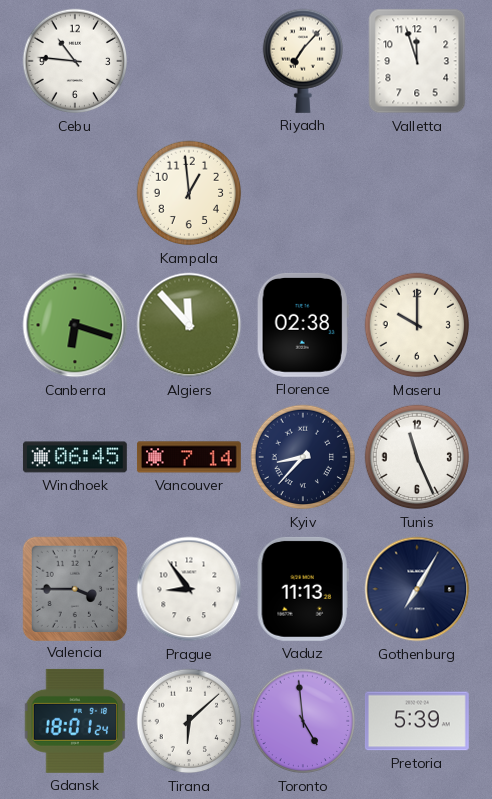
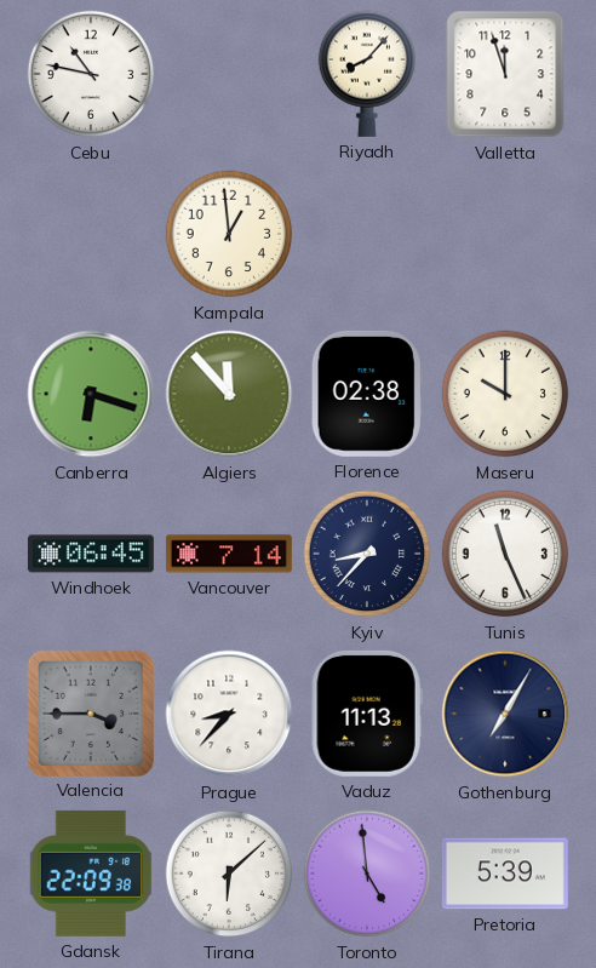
Cebu: 10:46 -> 10:47
Riyadh: 7:07 -> 8:07
Prague: 8:54 -> 8:37
Gdansk: 18:01 -> 22:09
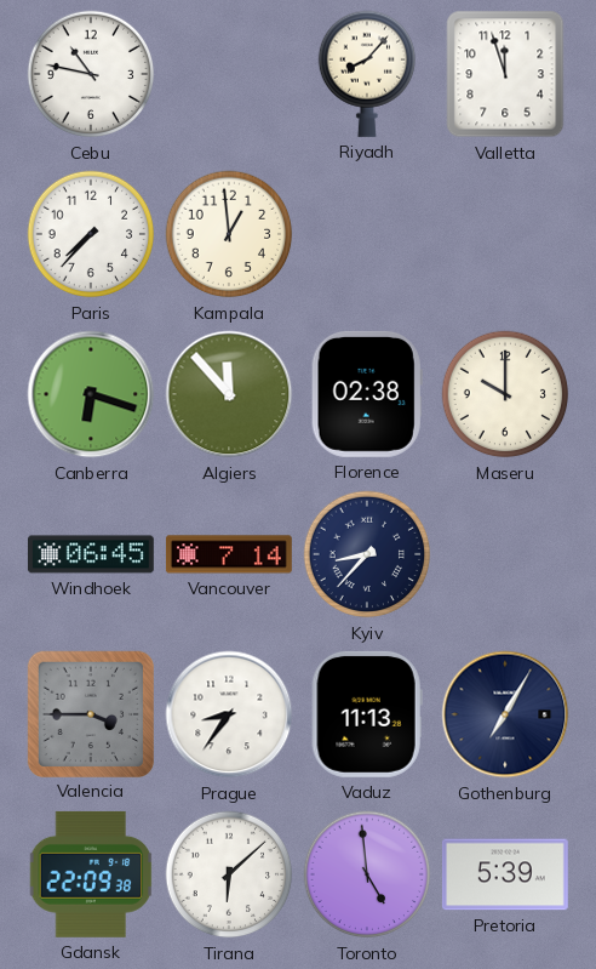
Paris: none -> 7:37
Tunis: 11:26 -> none
Prague: 8:37 -> 8:36
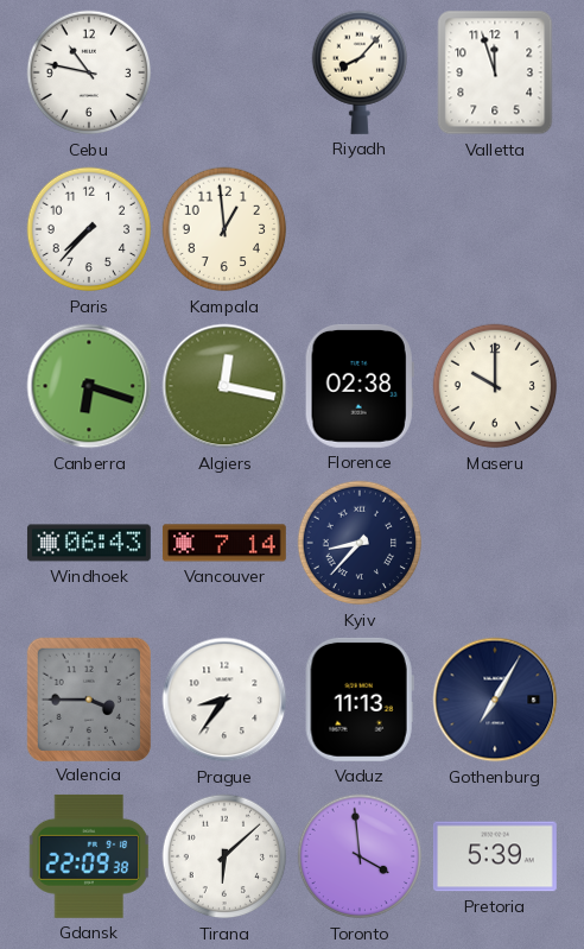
Algiers: 11:53 -> 12:17
Windhoek: 06:45 -> 06:43
Toronto: 4:59 -> 3:59
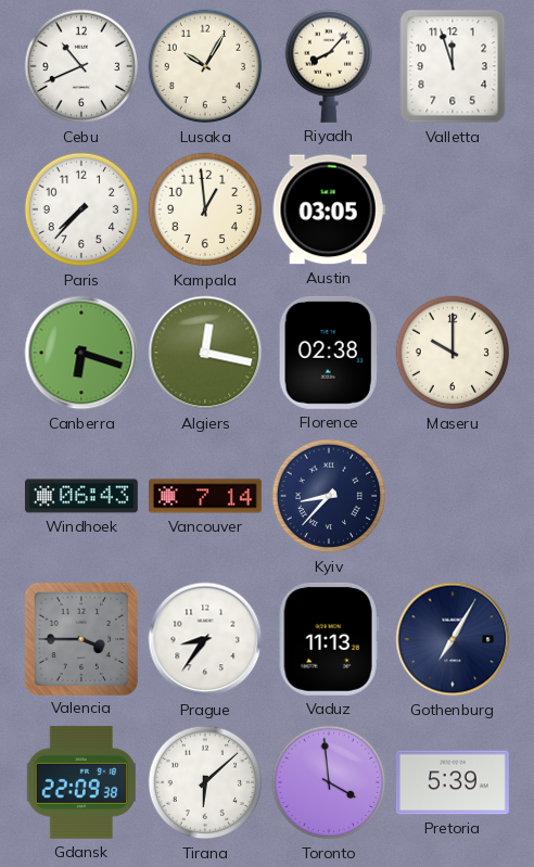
Cebu: 10:47 -> 10:41
Lusaka: none -> 10:05
Austin: none -> 03:05
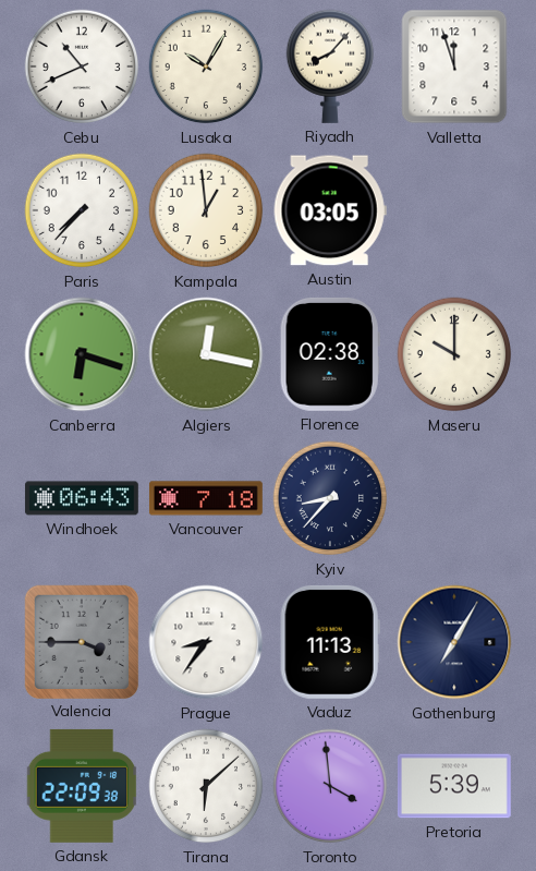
Vancouver: 7:14 -> 7:18
